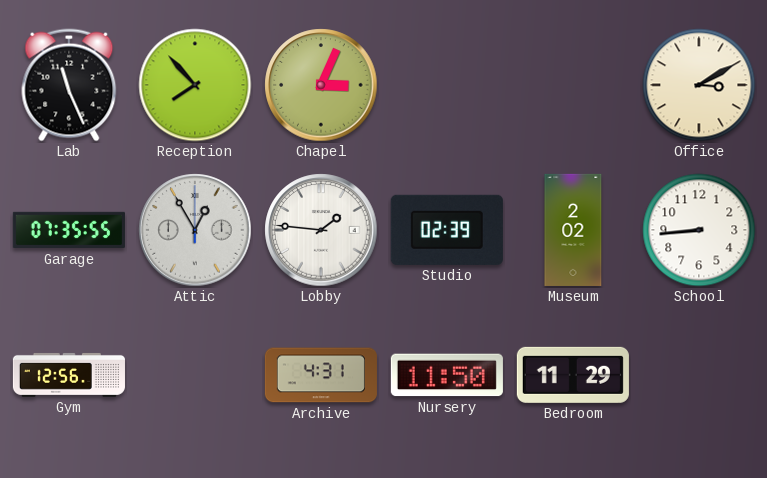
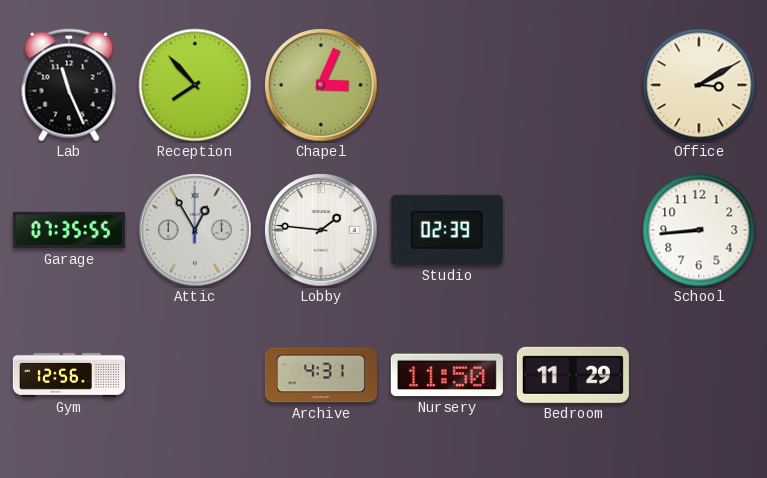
Museum: 2:02 -> none
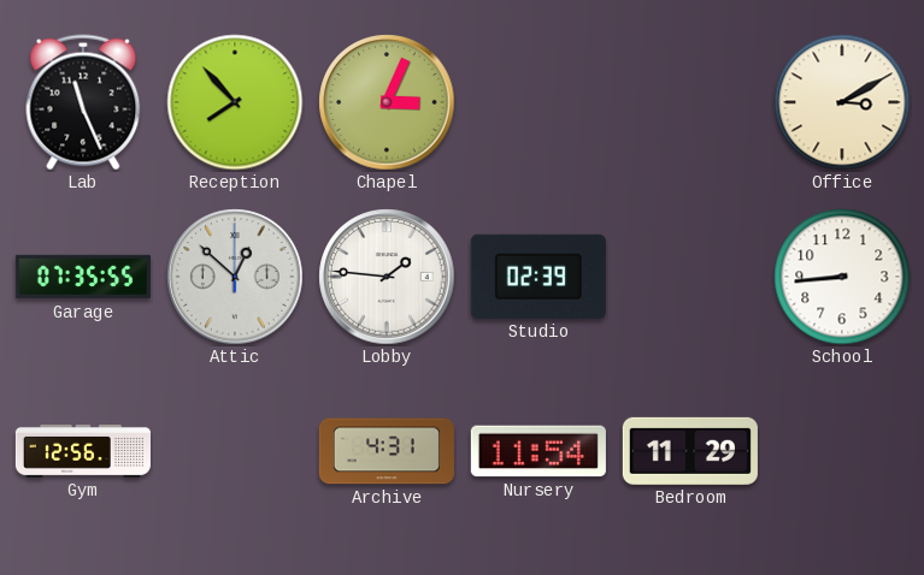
Attic: 12:55 -> 12:52
Nursery: 11:50 -> 11:54
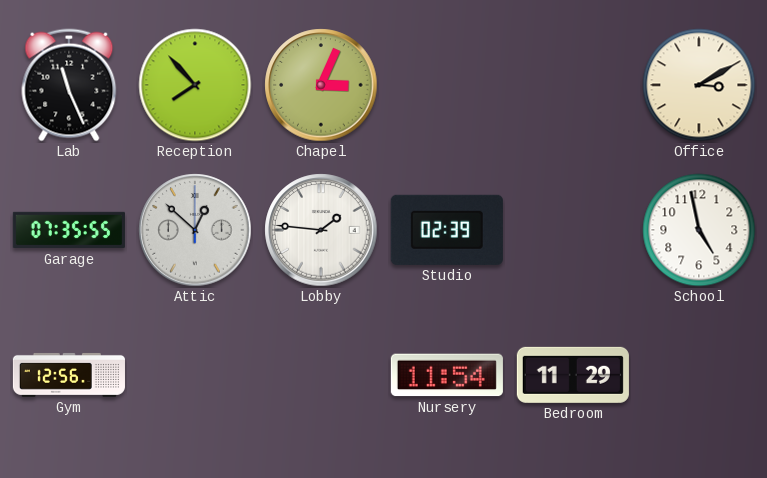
School: 8:44 -> 4:58
Archive: 4:31 -> none
